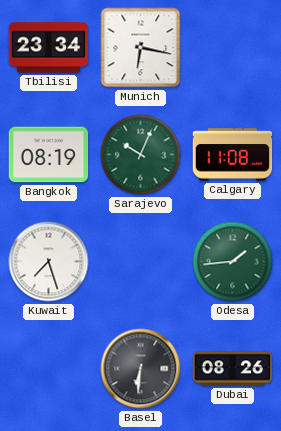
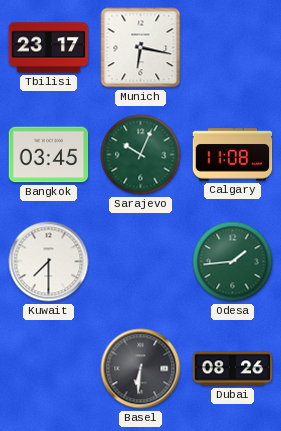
Tbilisi: 23:34 -> 23:17
Bangkok: 08:19 -> 03:45
Kuwait: 7:27 -> 7:30
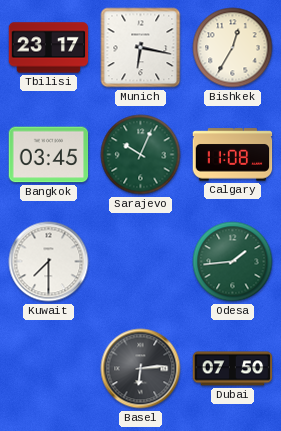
Bishkek: none -> 12:35
Basel: 6:31 -> 6:14
Dubai: 08:26 -> 07:50
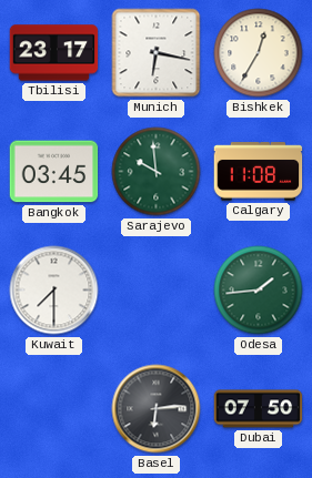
Sarajevo: 10:04 -> 9:59
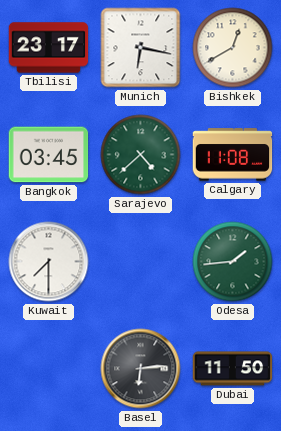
Bishkek: 12:35 -> 12:40
Sarajevo: 9:59 -> 4:38
Dubai: 07:50 -> 11:50
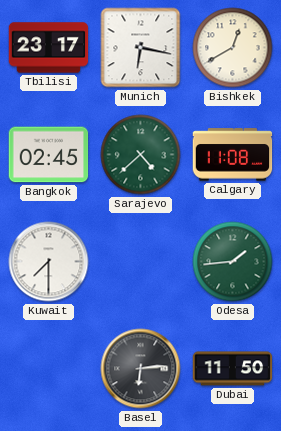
Bangkok: 03:45 -> 02:45
